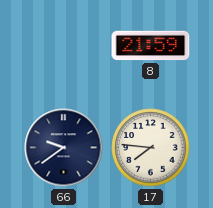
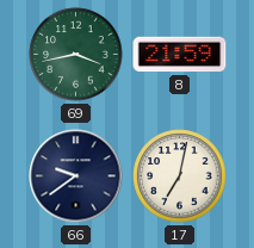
69: none -> 3:43
17: 7:46 -> 7:02
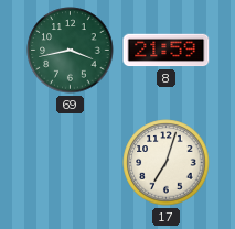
66: 9:39 -> none
17: 7:02 -> 7:03
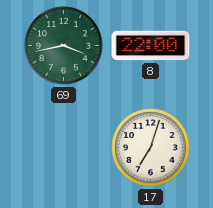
8: 21:59 -> 22:00
